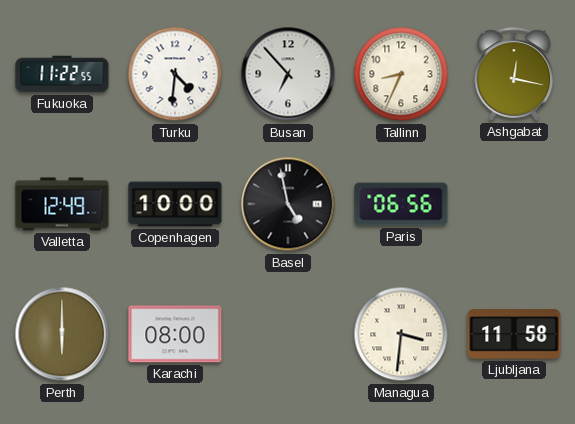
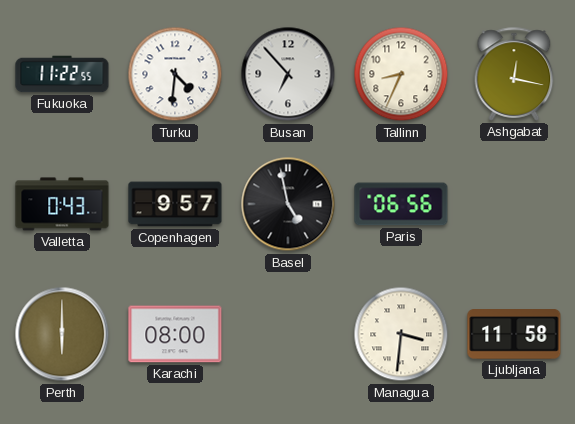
Valletta: 12:49 -> 0:43
Copenhagen: 10:00 -> 9:57
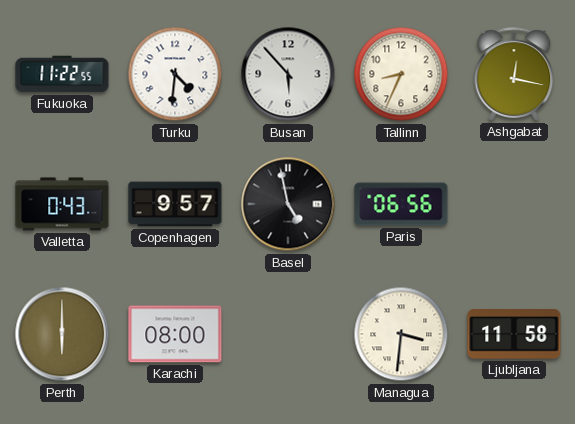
Busan: 6:53 -> 5:53
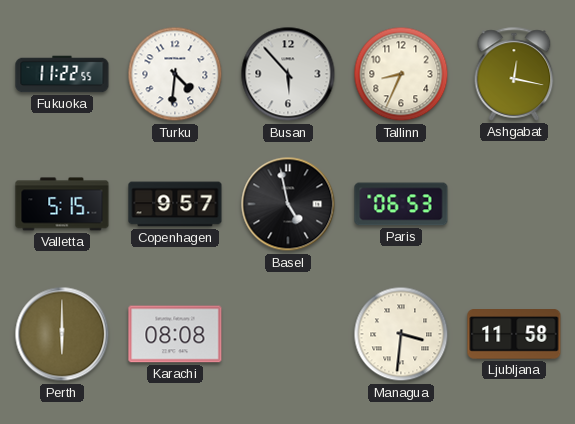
Valletta: 0:43 -> 5:15
Paris: 06:56 -> 06:53
Karachi: 08:00 -> 08:08
